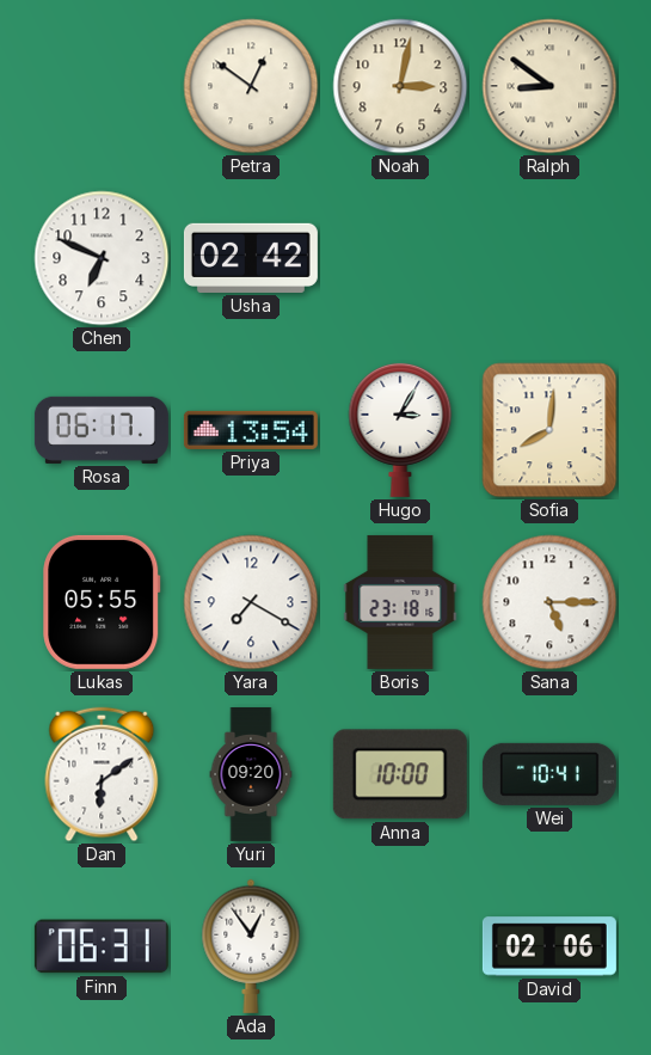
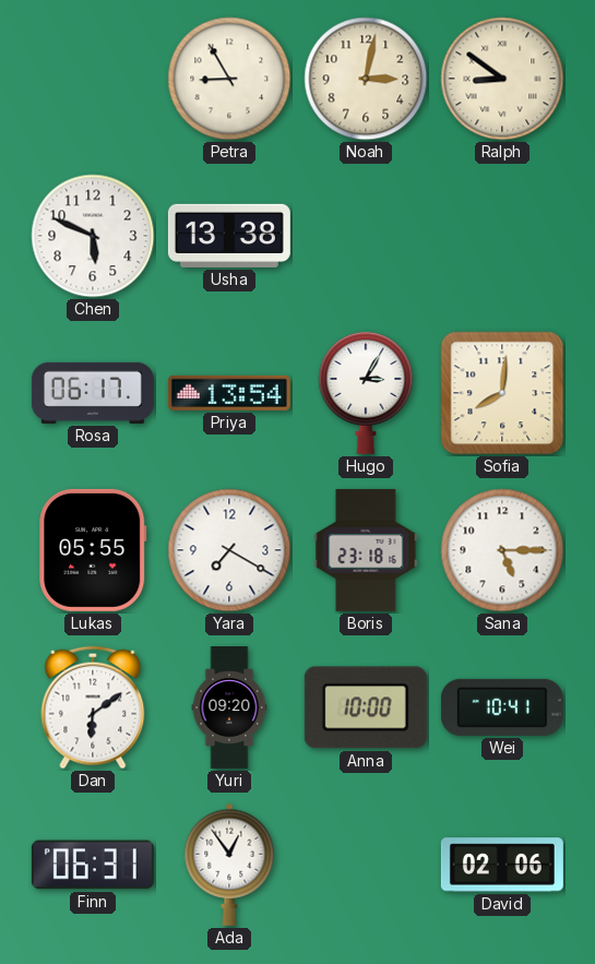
Petra: 12:51 -> 8:55
Chen: 6:49 -> 5:49
Usha: 02:42 -> 13:38
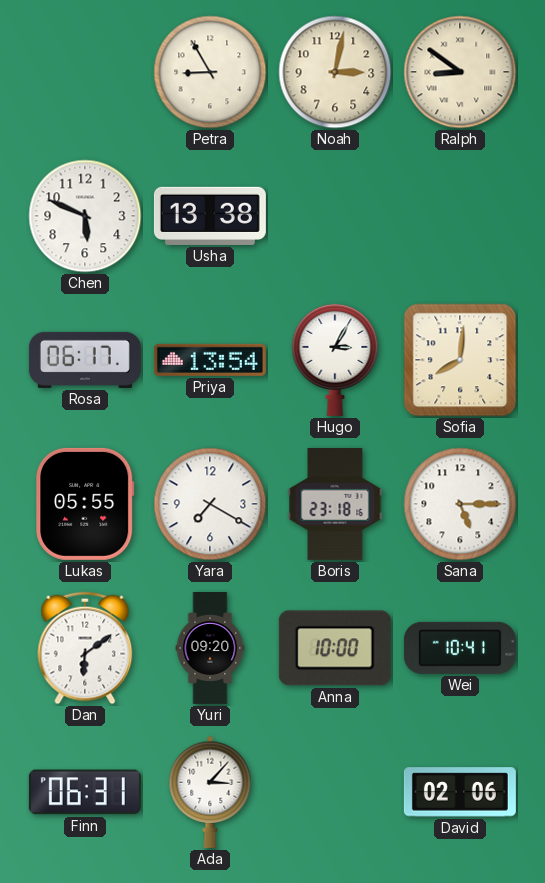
Ada: 12:54 -> 3:07
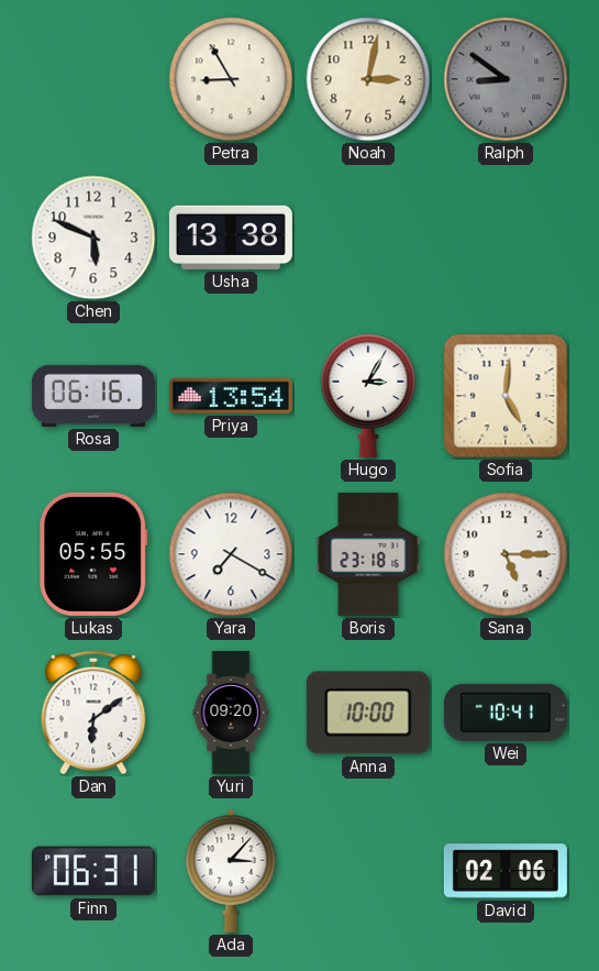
Ralph dial: cream -> grey
Rosa: 06:17 -> 06:16
Sofia: 8:01 -> 5:01
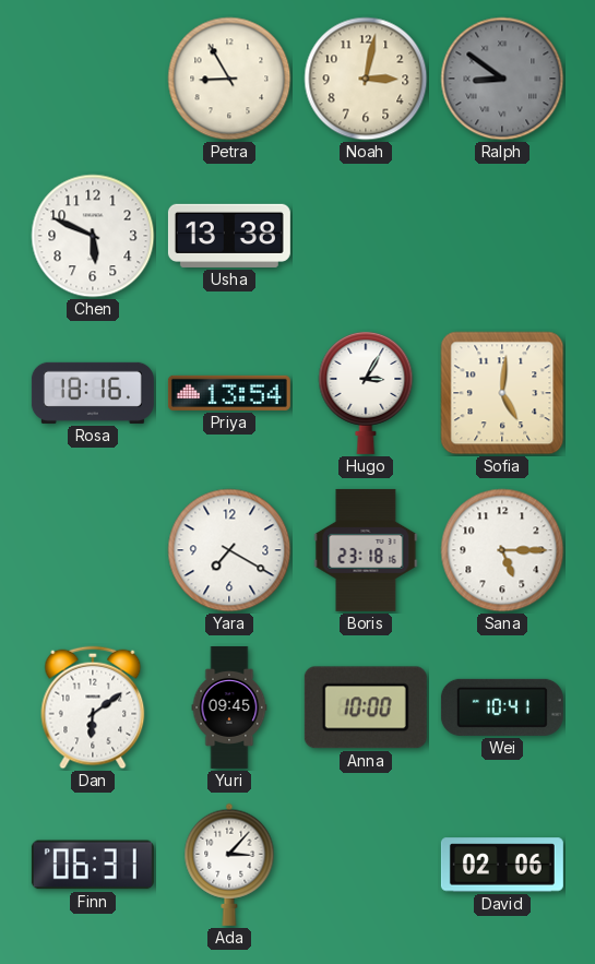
Rosa: 06:16 -> 18:16
Lukas: 05:55 -> none
Yuri: 09:20 -> 09:45
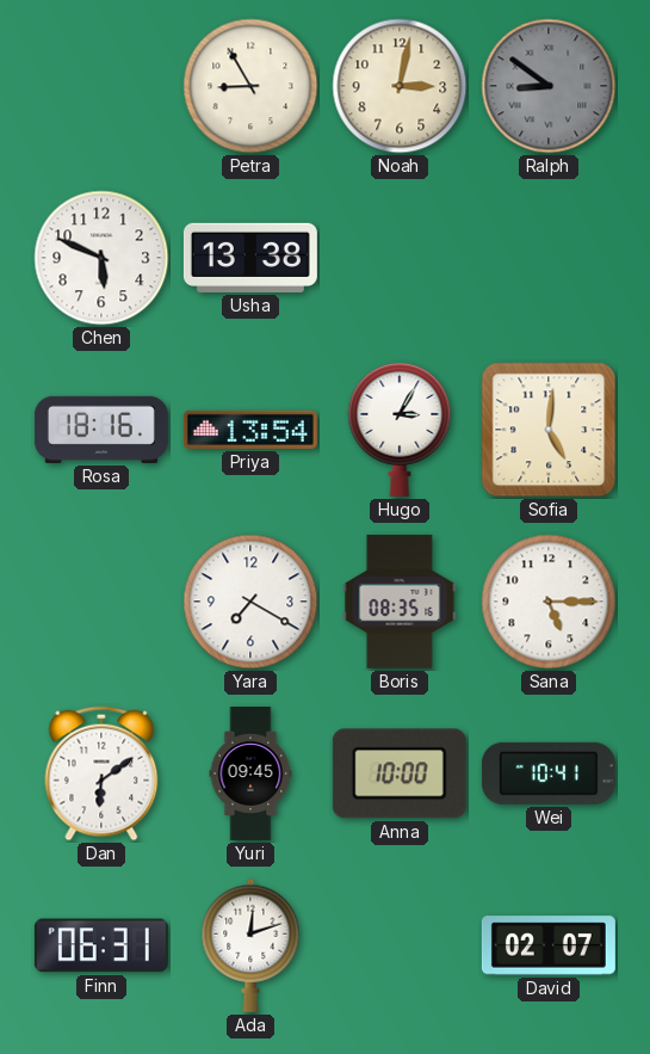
Boris: 23:18 -> 08:35
Ada: 3:07 -> 12:12
David: 02:06 -> 02:07
